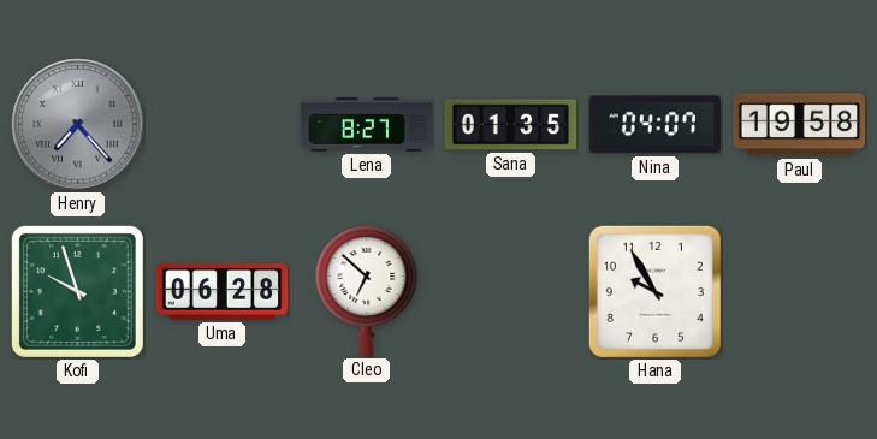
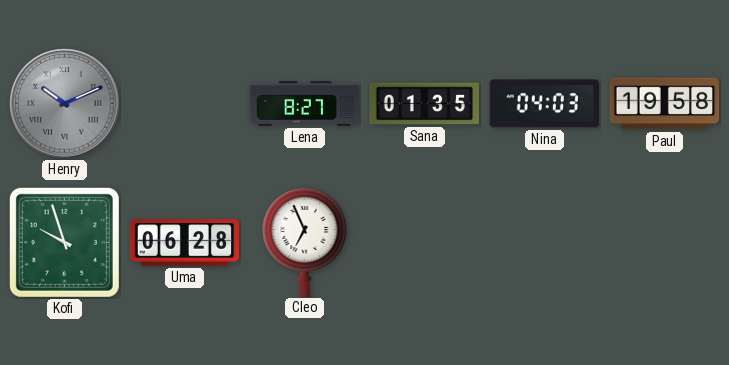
Henry: 7:23 -> 10:11
Nina: 04:07 -> 04:03
Cleo: 6:52 -> 6:56
Hana: 9:55 -> none
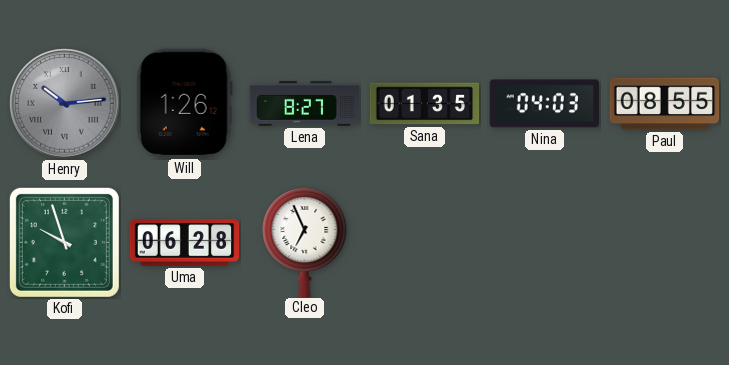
Henry: 10:11 -> 10:14
Will: none -> 1:26
Paul: 19:58 -> 08:55
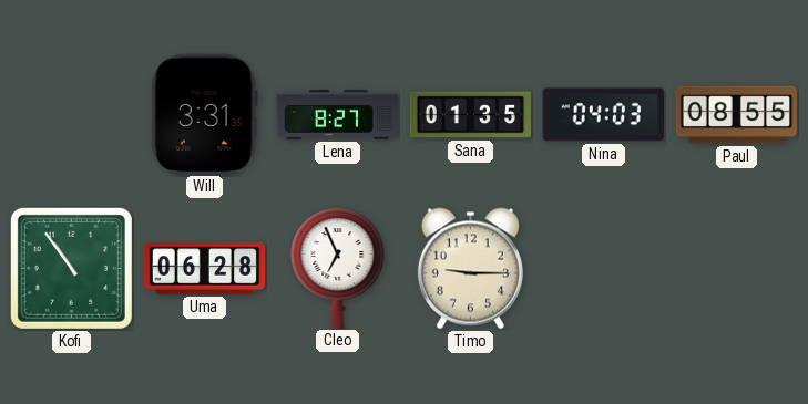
Henry: 10:14 -> none
Will: 1:26 -> 3:31
Kofi: 9:57 -> 10:54
Timo: none -> 9:15
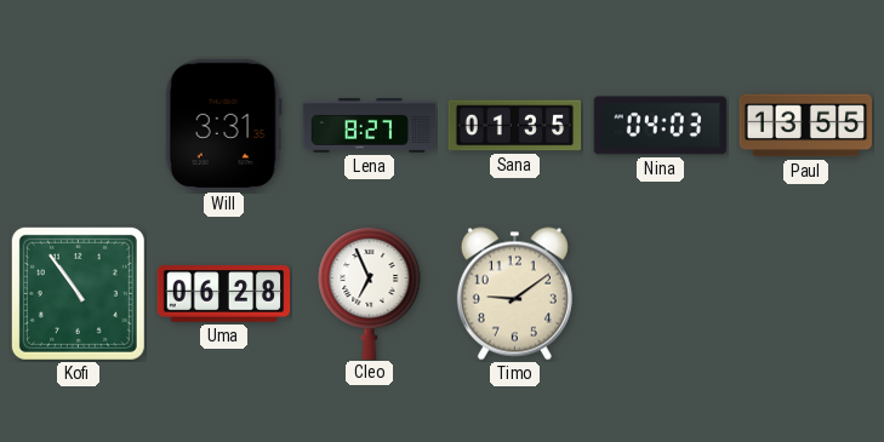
Paul: 08:55 -> 13:55
Timo: 9:15 -> 9:09
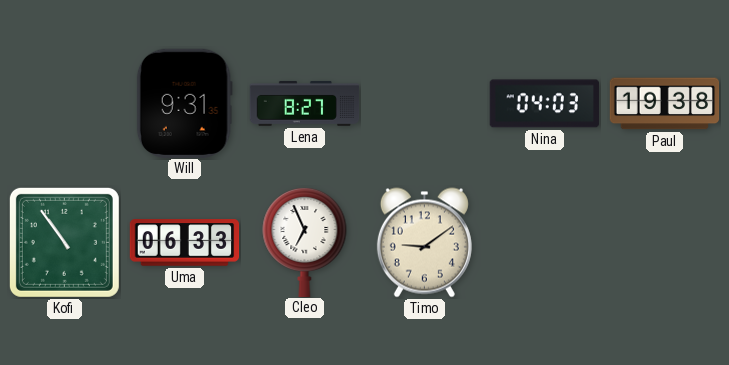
Will: 3:31 -> 9:31
Sana: 01:35 -> none
Paul: 13:55 -> 19:38
Uma: 06:28 -> 06:33
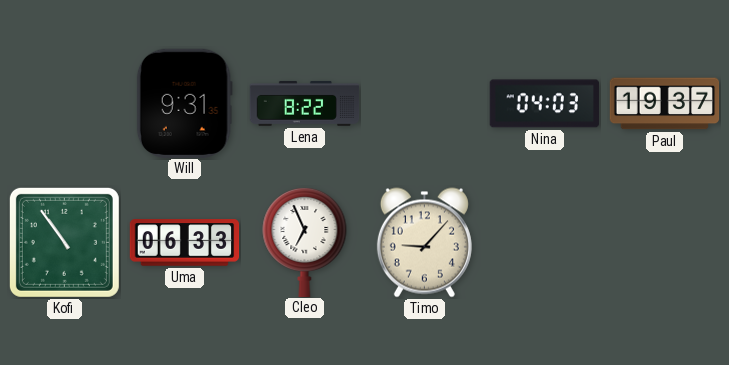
Lena: 8:27 -> 8:22
Paul: 19:38 -> 19:37
Timo: 9:09 -> 9:07
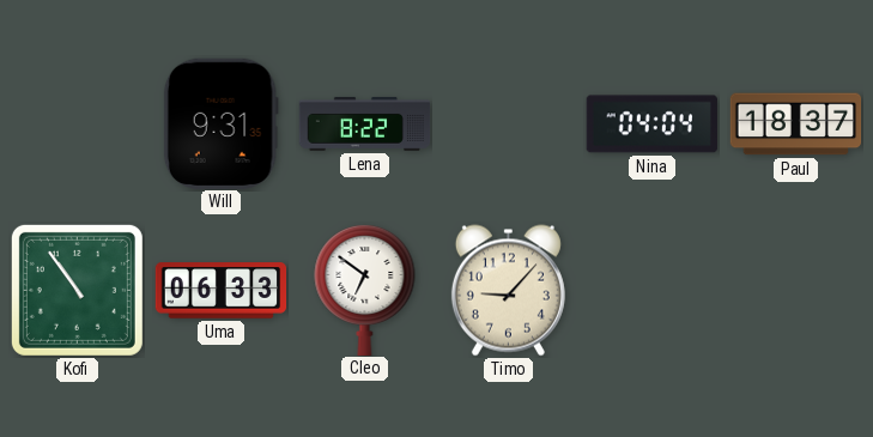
Nina: 04:03 -> 04:04
Paul: 19:37 -> 18:37
Cleo: 6:56 -> 6:51
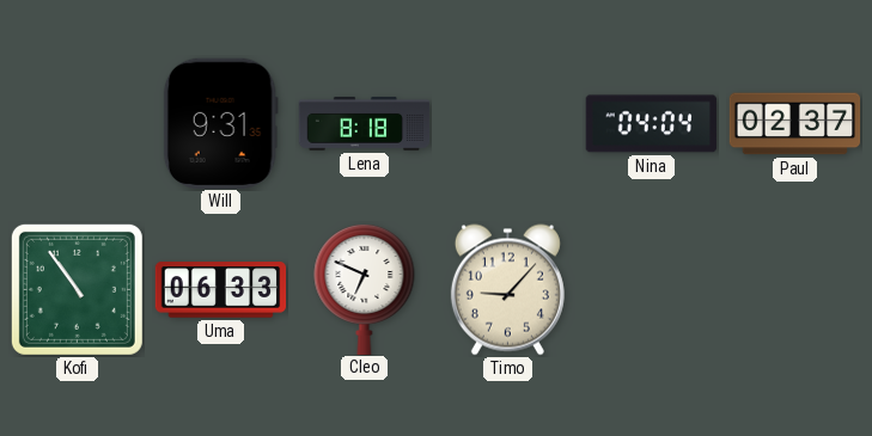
Lena: 8:22 -> 8:18
Paul: 18:37 -> 02:37
Cleo: 6:51 -> 6:49
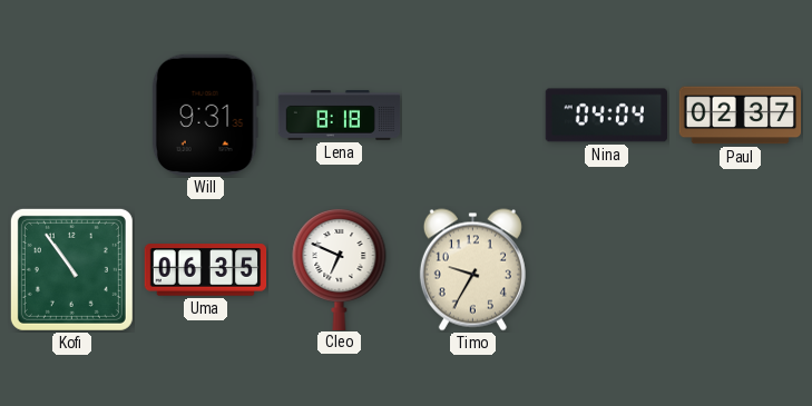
Uma: 06:33 -> 06:35
Timo: 9:07 -> 9:35
